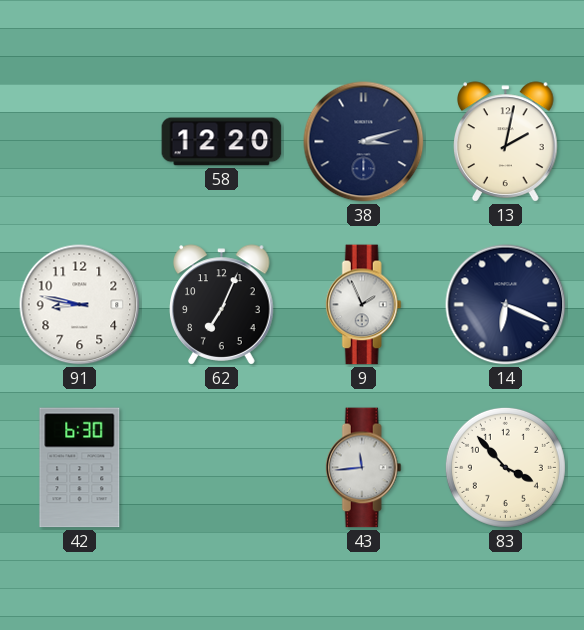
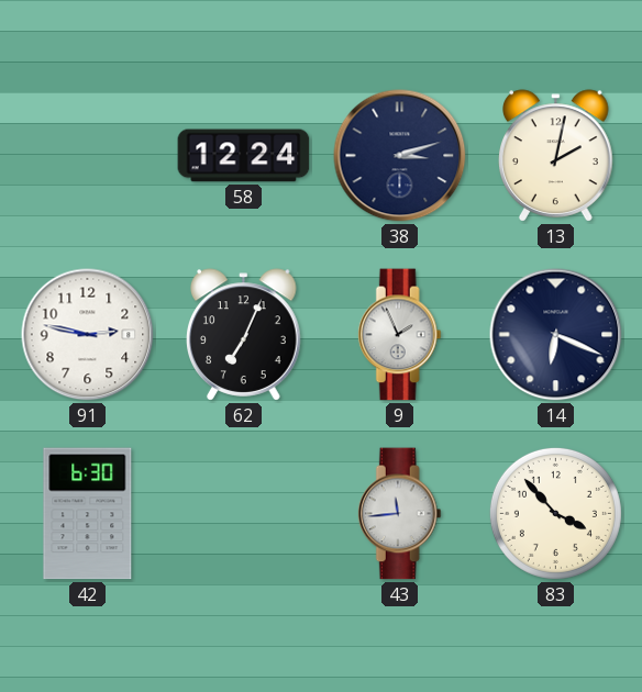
58: 12:20 -> 12:24
91: 8:47 -> 2:47
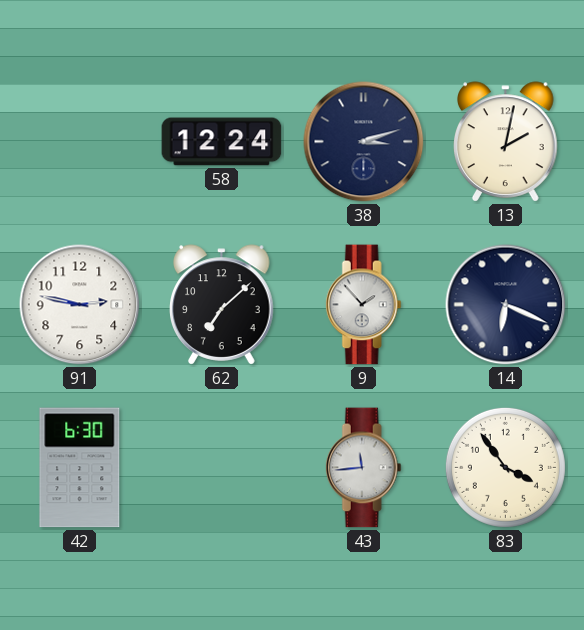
62: 7:04 -> 7:08
9: 1:56 -> 1:53
83: 3:53 -> 3:54
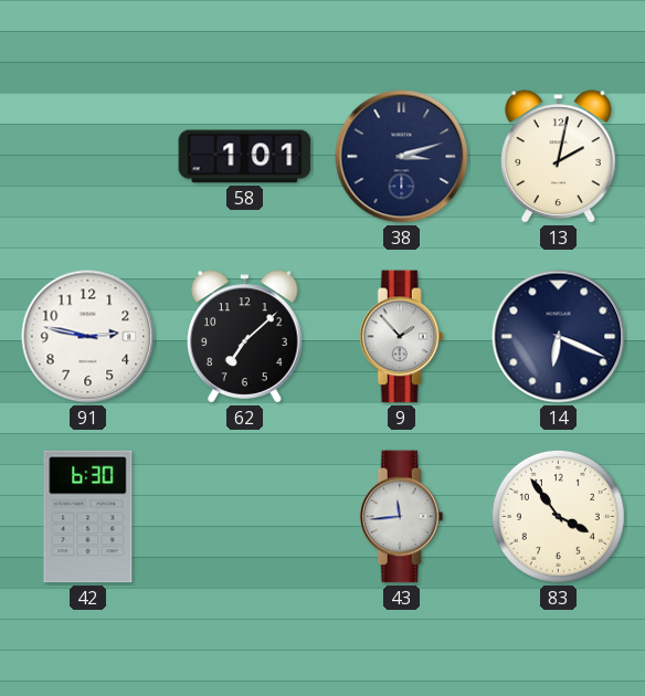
58: 12:24 -> 1:01
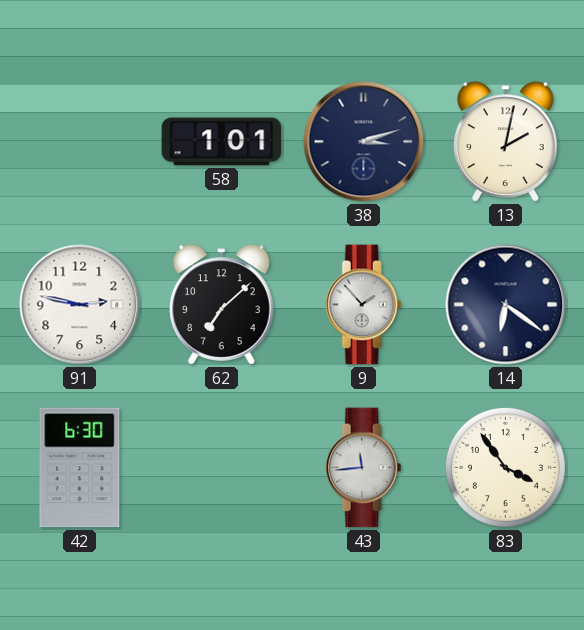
14: 6:19 -> 6:21
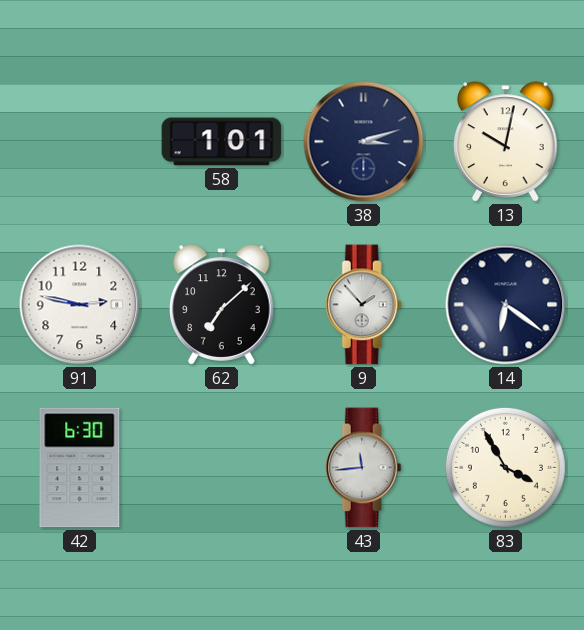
13: 2:02 -> 10:02
83: 3:54 -> 3:55
